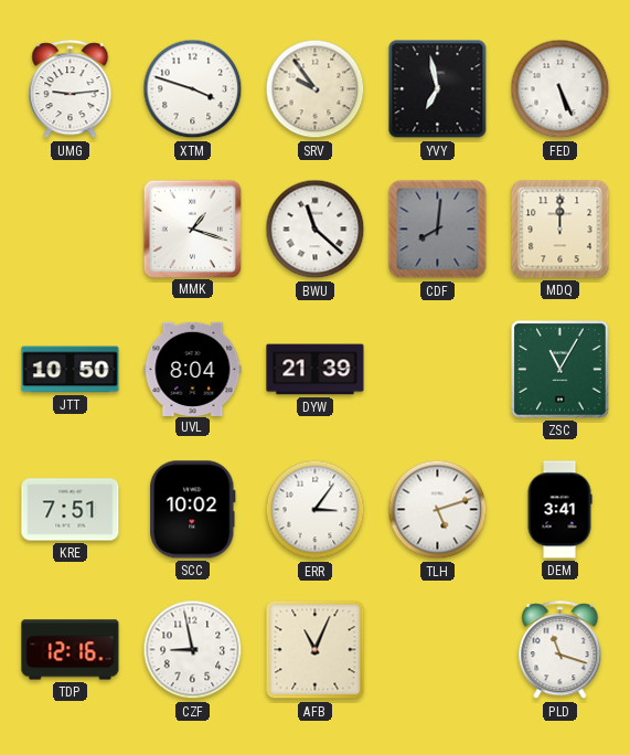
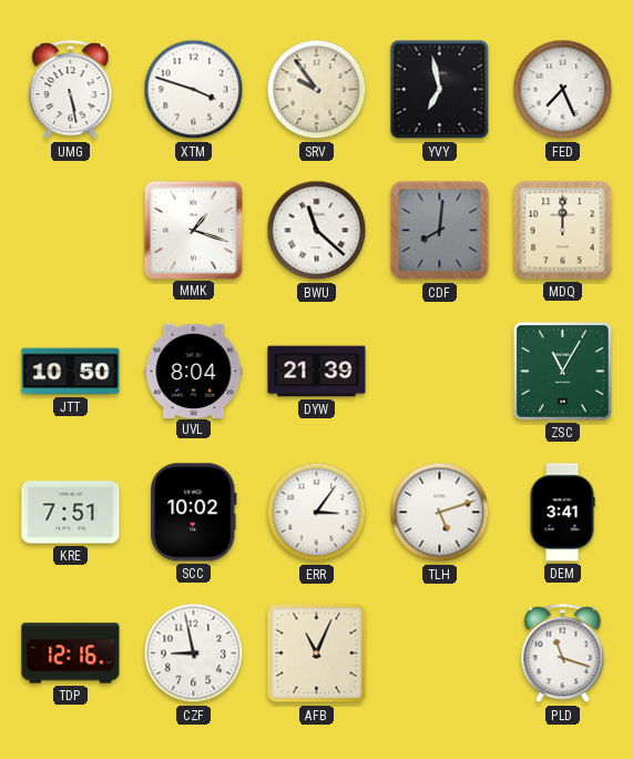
UMG: 9:14 -> 5:28
FED: 5:26 -> 7:26
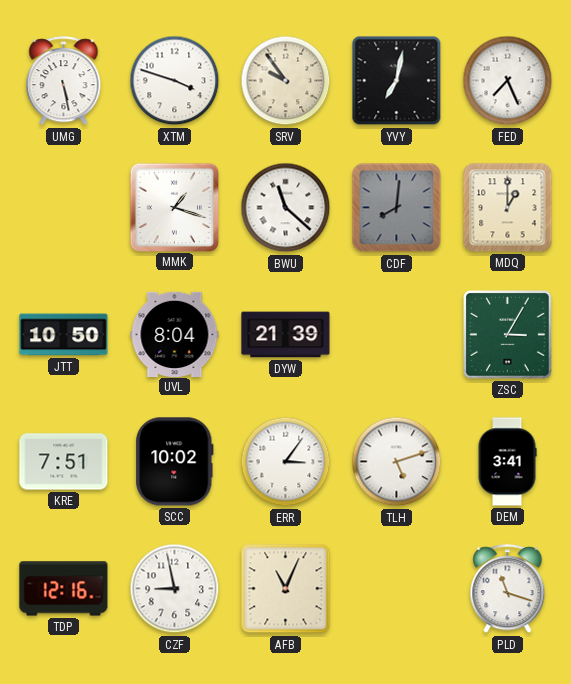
YVY: 6:58 -> 7:02
MDQ: 12:00 -> 1:00
ZSC: 11:05 -> 3:05
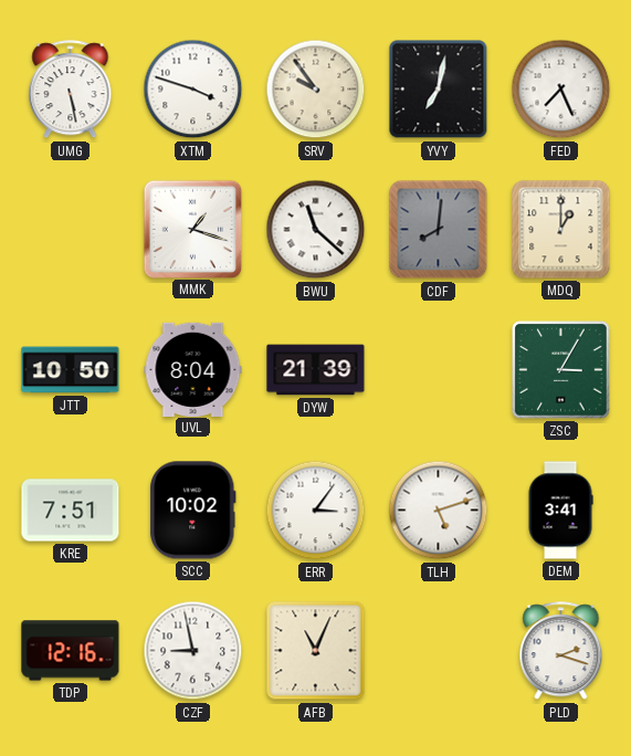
PLD: 11:18 -> 2:18
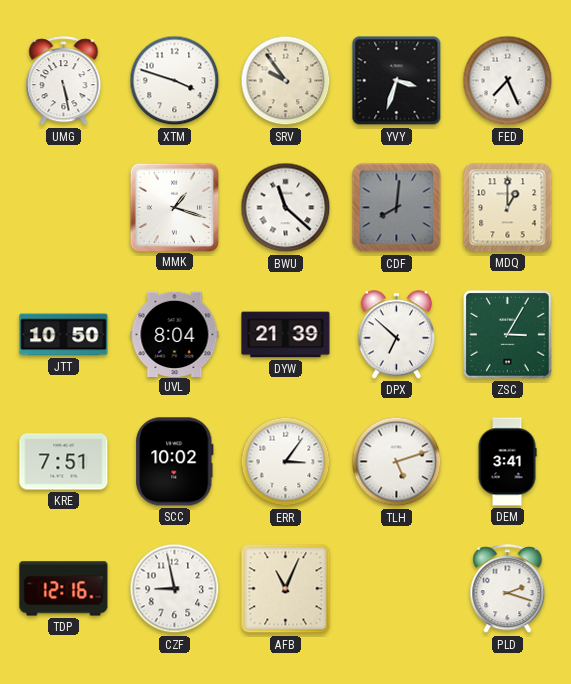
YVY: 7:02 -> 3:33
DPX: none -> 6:52
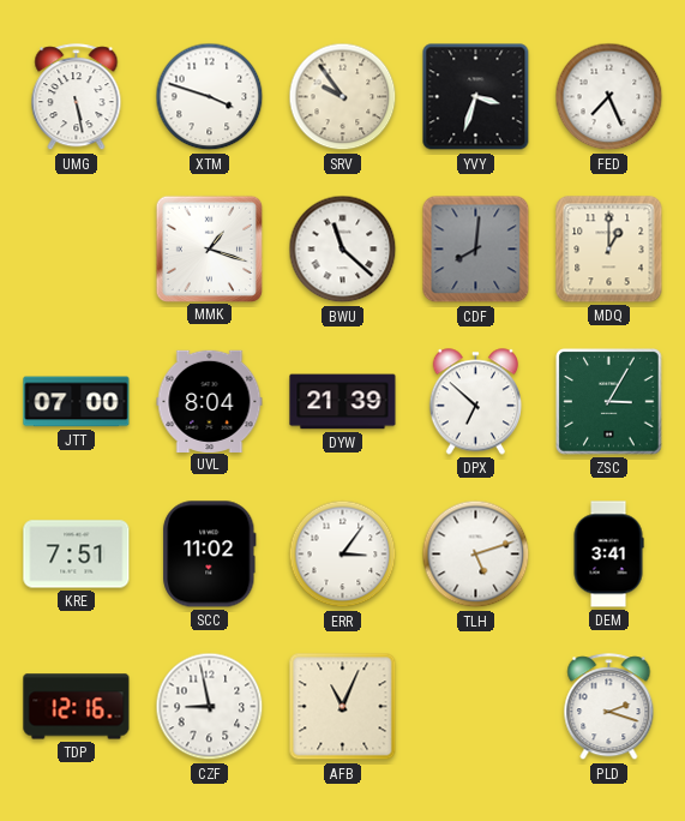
JTT: 10:50 -> 07:00
SCC: 10:02 -> 11:02
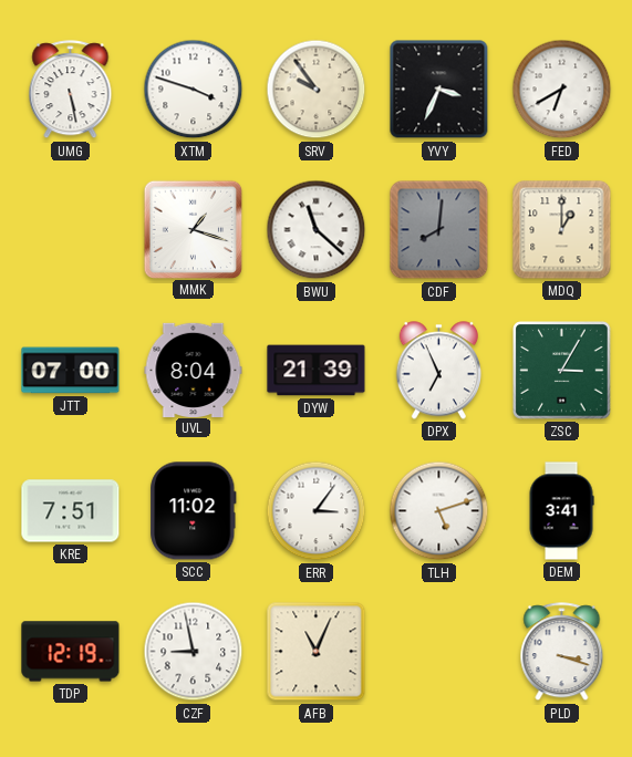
YVY: 3:33 -> 3:34
FED: 7:26 -> 6:40
DPX: 6:52 -> 6:56
TDP: 12:16 -> 12:19
PLD: 2:18 -> 3:18
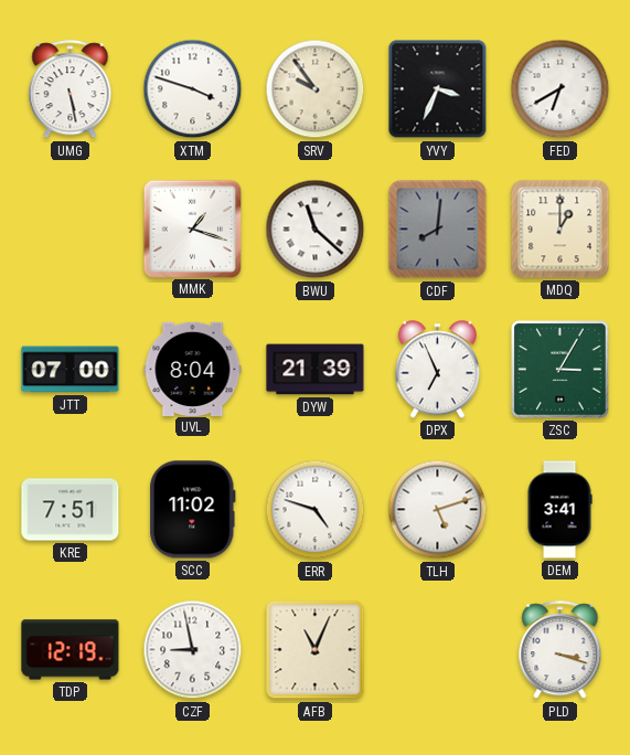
ERR: 3:06 -> 4:48
